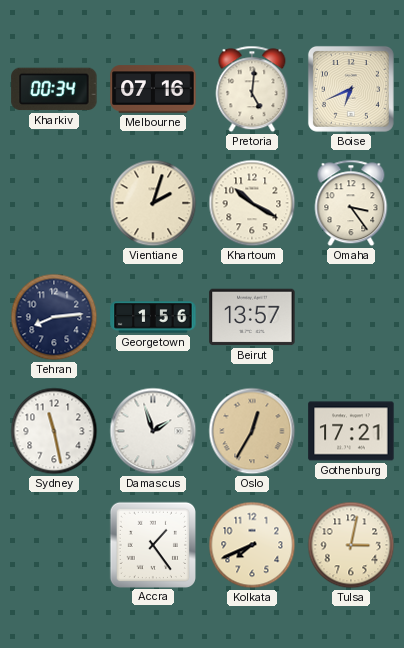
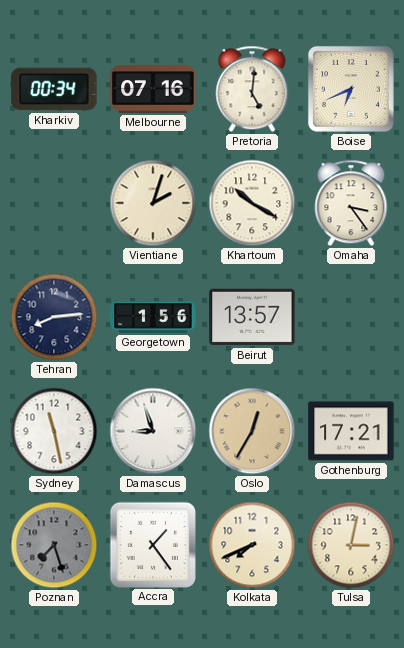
Damascus: 1:57 -> 8:57
Poznan: none -> 7:27
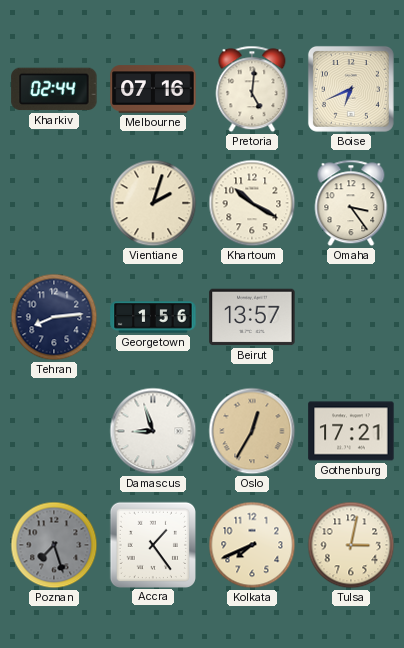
Kharkiv: 00:34 -> 02:44
Sydney: 11:28 -> none
